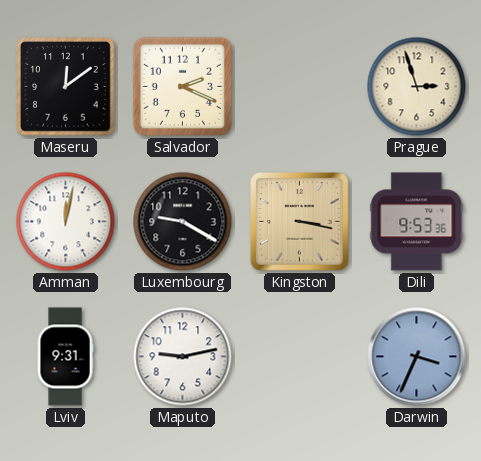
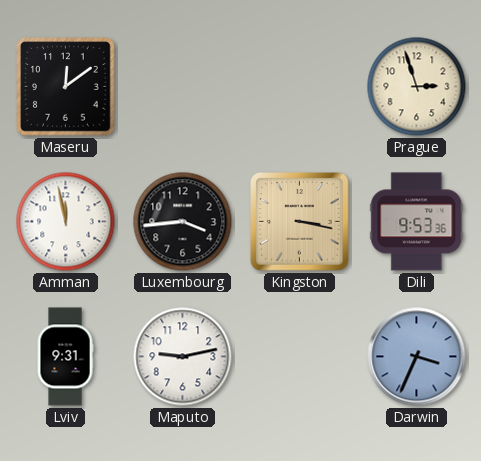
Salvador: 2:19 -> none
Amman: 12:02 -> 11:58
Luxembourg: 9:20 -> 3:44
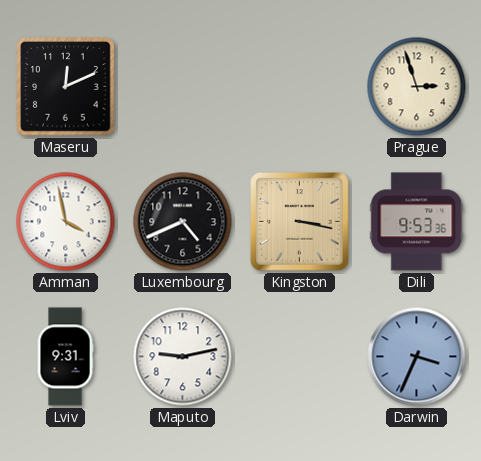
Maseru: 12:09 -> 12:11
Amman: 11:58 -> 3:58
Luxembourg: 3:44 -> 4:41
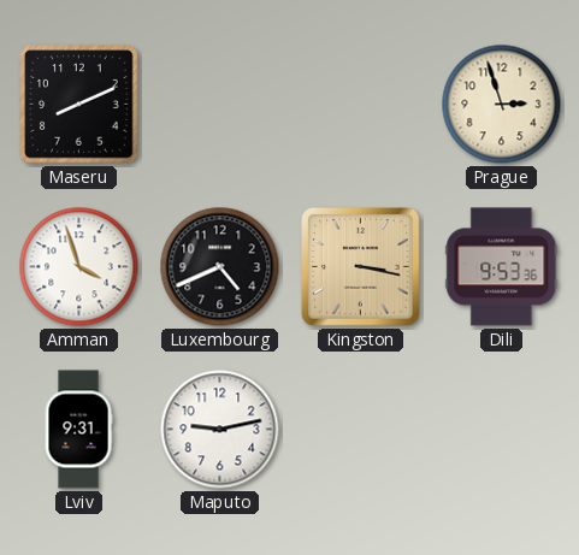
Maseru: 12:11 -> 8:11
Amman: 3:58 -> 3:57
Darwin: 3:34 -> none
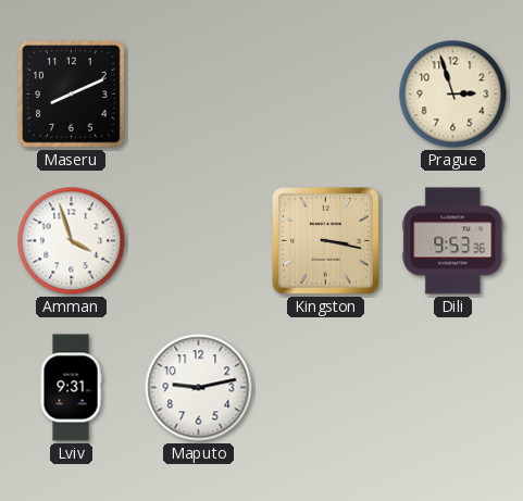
Luxembourg: 4:41 -> none
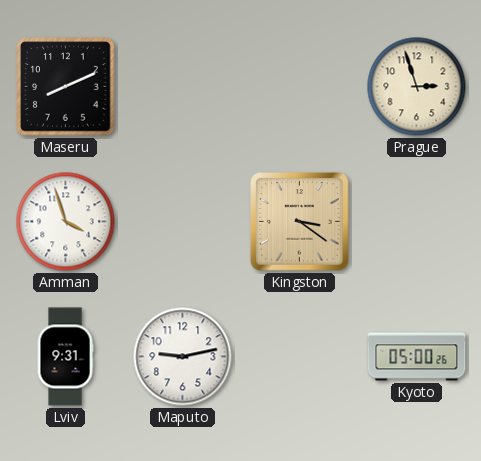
Kingston: 3:17 -> 3:21
Dili: 9:53 -> none
Kyoto: none -> 05:00
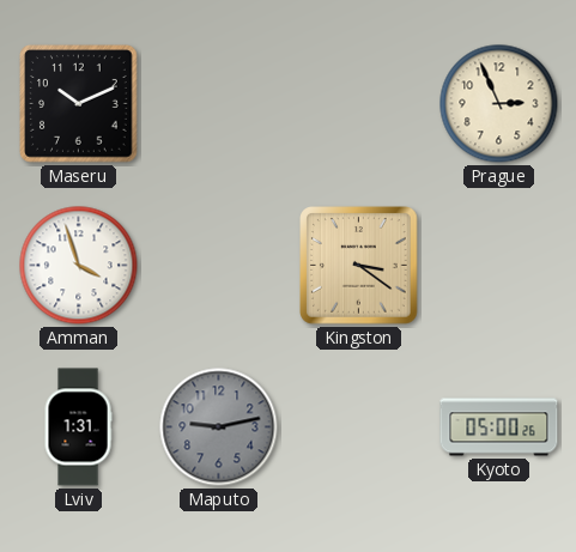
Maseru: 8:11 -> 10:11
Prague: 2:57 -> 2:56
Lviv: 9:31 -> 1:31
Maputo dial: white -> grey
